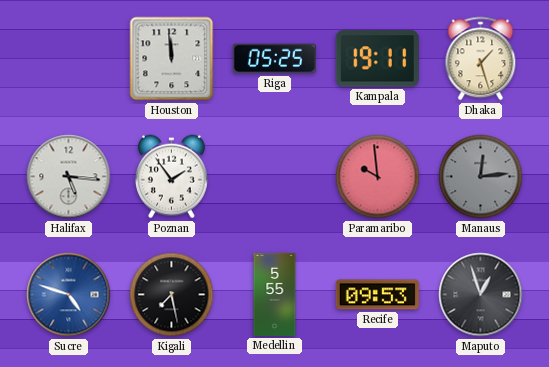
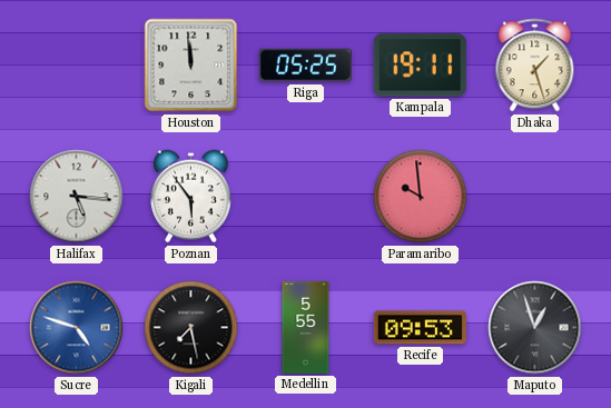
Poznan: 1:54 -> 5:54
Manaus: 12:14 -> none
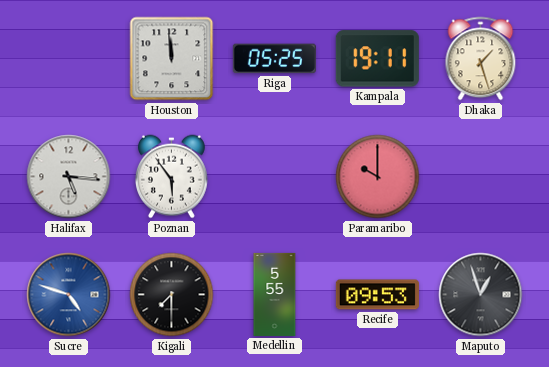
Paramaribo: 9:59 -> 10:00
Kigali: 7:28 -> 7:30
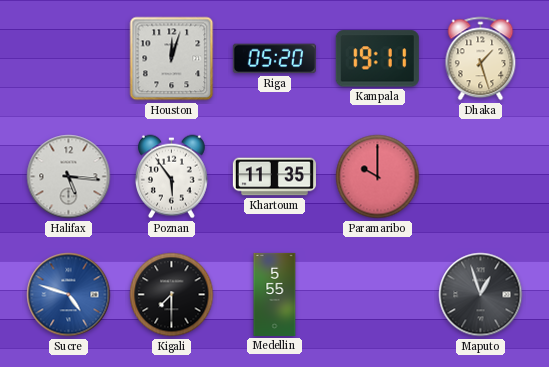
Houston: 11:59 -> 12:03
Riga: 05:25 -> 05:20
Khartoum: none -> 11:35
Recife: 09:53 -> none
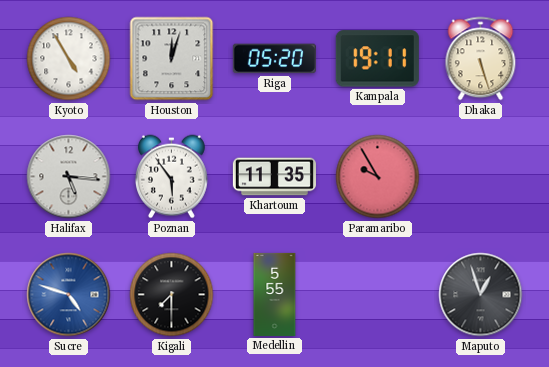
Kyoto: none -> 4:55
Dhaka: 1:27 -> 5:27
Paramaribo: 10:00 -> 9:55
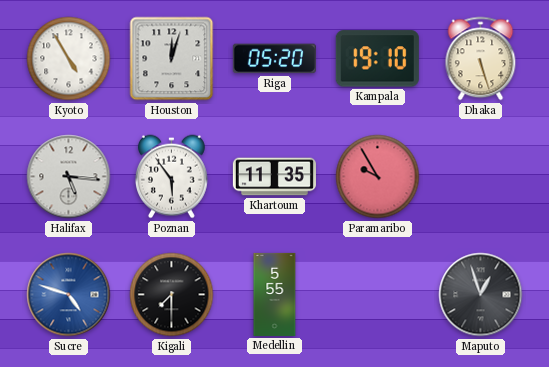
Kampala: 19:11 -> 19:10
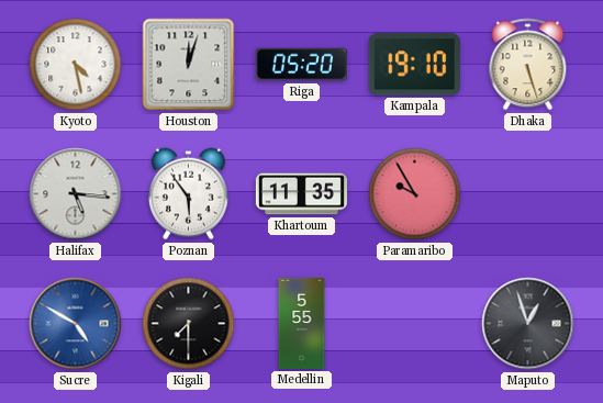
Kyoto: 4:55 -> 4:28
Sucre: 4:48 -> 4:50
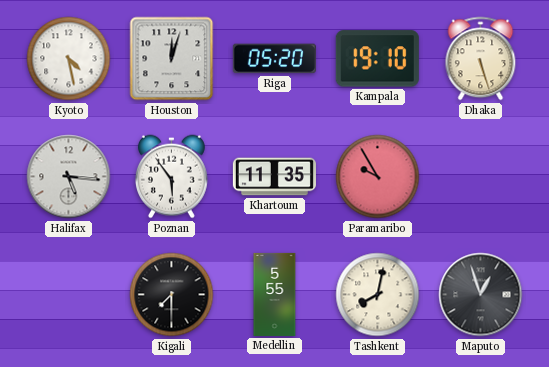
Sucre: 4:50 -> none
Tashkent: none -> 8:02
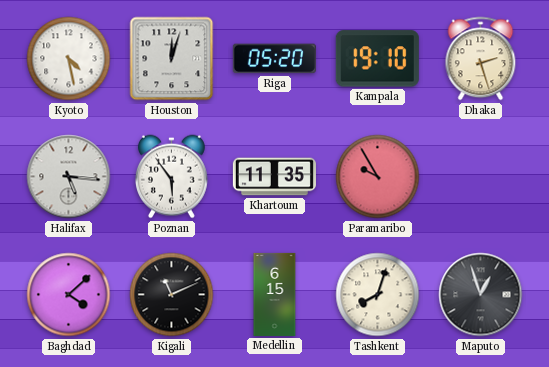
Dhaka: 5:27 -> 2:27
Baghdad: none -> 4:08
Kigali: 7:30 -> 11:11
Medellin: 5:55 -> 6:15
Tashkent: 8:02 -> 8:03
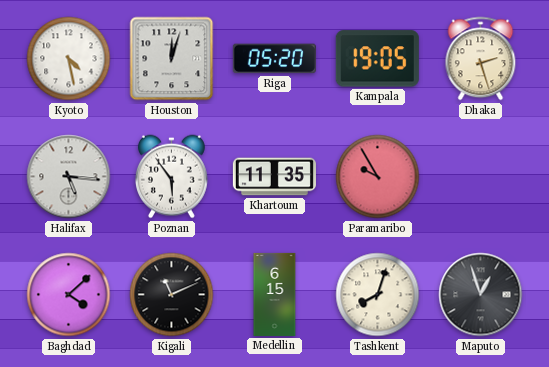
Kampala: 19:10 -> 19:05
